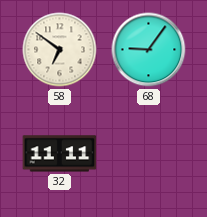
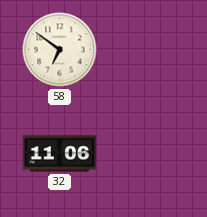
68: 9:06 -> none
32: 11:11 -> 11:06
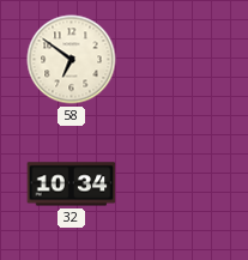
32: 11:06 -> 10:34
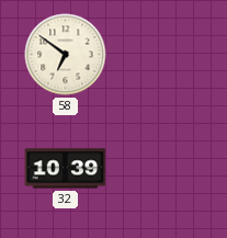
32: 10:34 -> 10:39
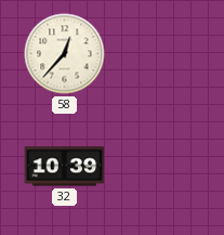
58: 6:51 -> 12:37
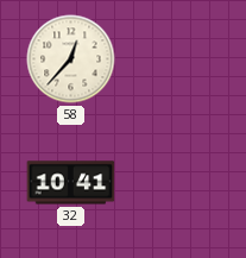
32: 10:39 -> 10:41
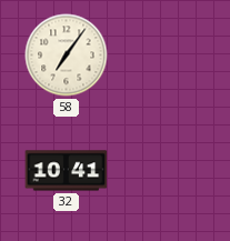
58: 12:37 -> 7:06
